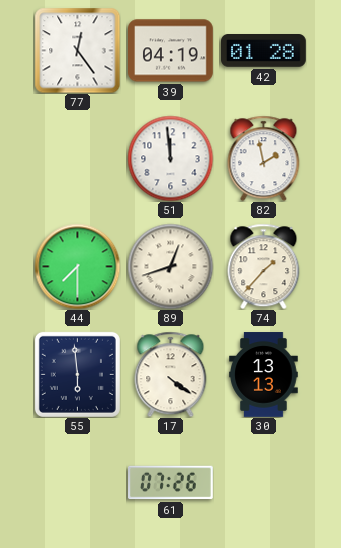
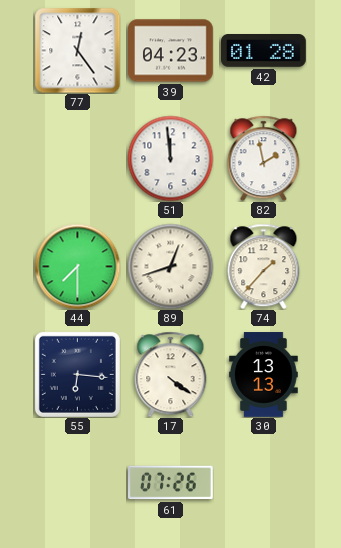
39: 04:19 -> 04:23
55: 5:59 -> 6:16
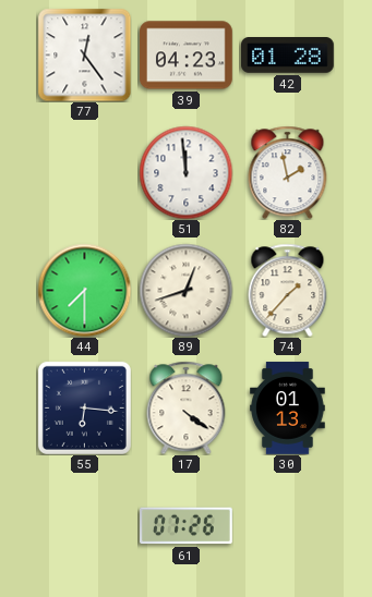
30: 13:13 -> 01:13
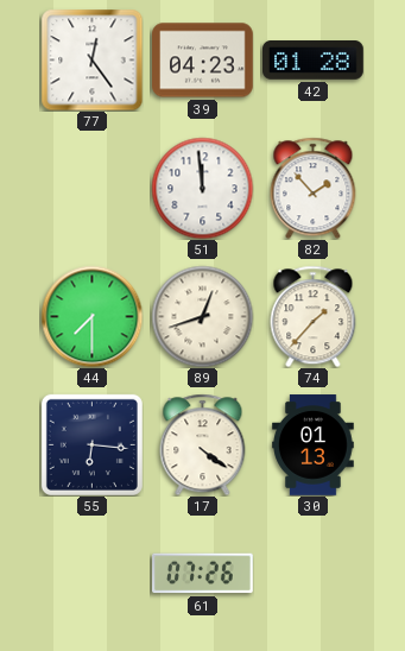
82: 1:58 -> 1:53
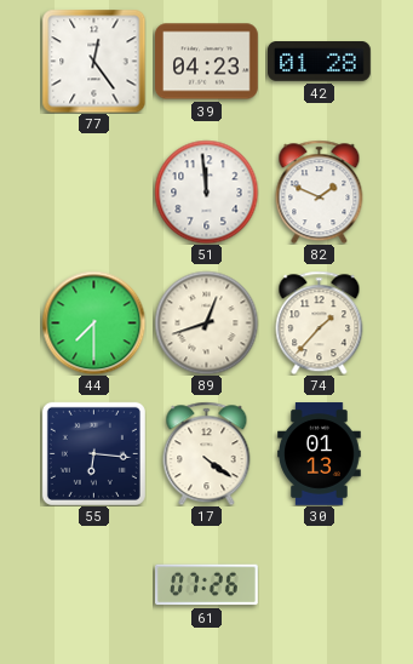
82: 1:53 -> 1:49
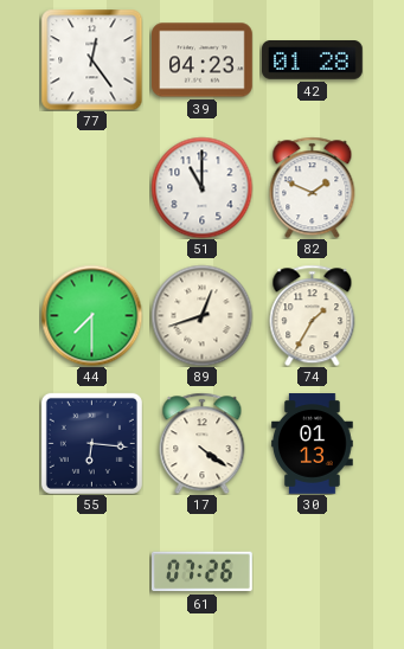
51: 11:59 -> 11:00
74: 1:37 -> 1:35
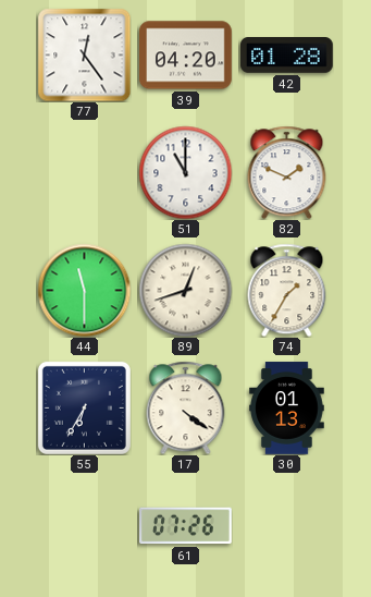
39: 04:23 -> 04:20
44: 7:30 -> 11:30
55: 6:16 -> 6:35
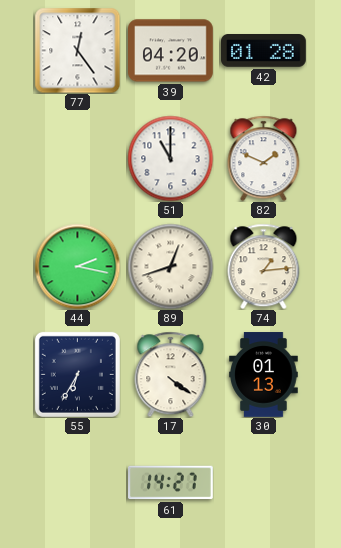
44: 11:30 -> 2:17
74: 1:35 -> 1:14
61: 07:26 -> 14:27
